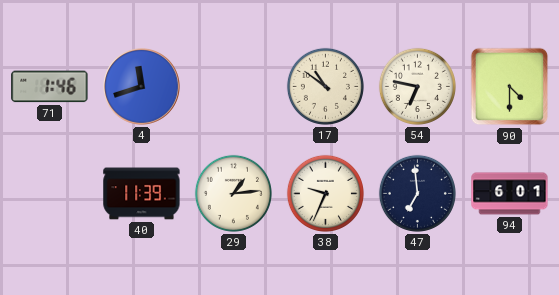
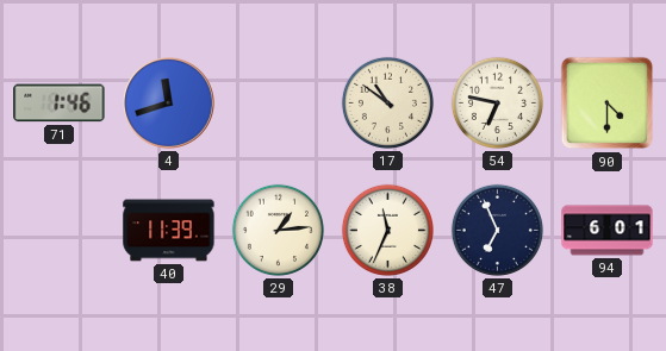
38: 9:34 -> 11:34
47: 6:59 -> 6:56
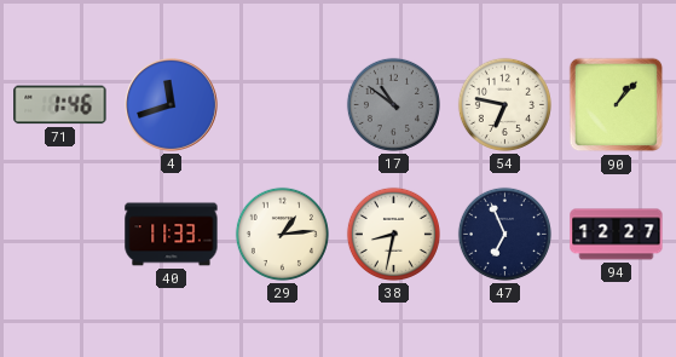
17 dial: cream -> grey
90: 4:30 -> 1:07
40: 11:39 -> 11:33
38: 11:34 -> 8:32
94: 6:01 -> 12:27
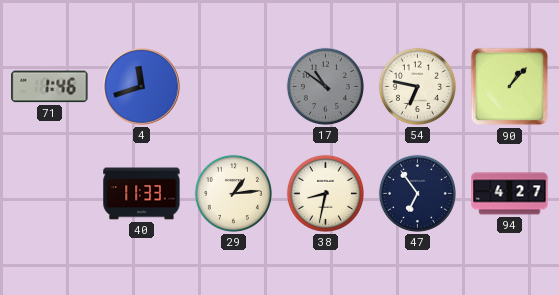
47: 6:56 -> 6:54
94: 12:27 -> 4:27
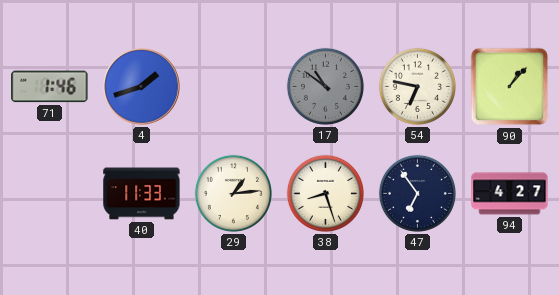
4: 11:42 -> 1:42
38: 8:32 -> 8:27
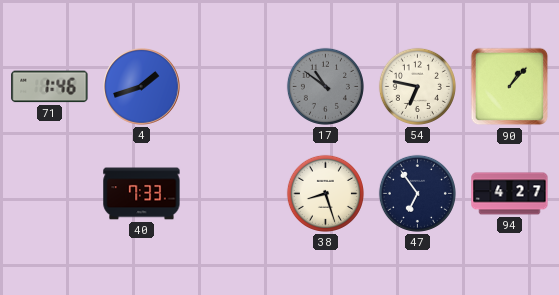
40: 11:33 -> 7:33
29: 1:14 -> none
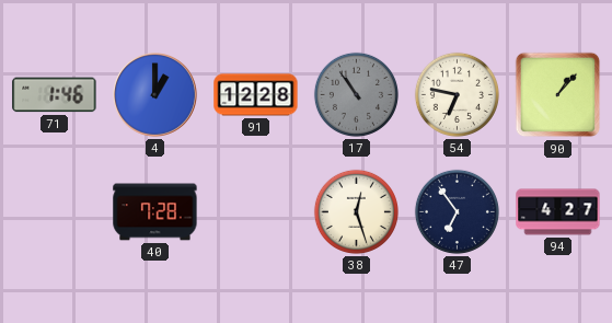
4: 1:42 -> 1:00
91: none -> 12:28
17: 10:51 -> 10:54
40: 7:33 -> 7:28
38: 8:27 -> 12:27
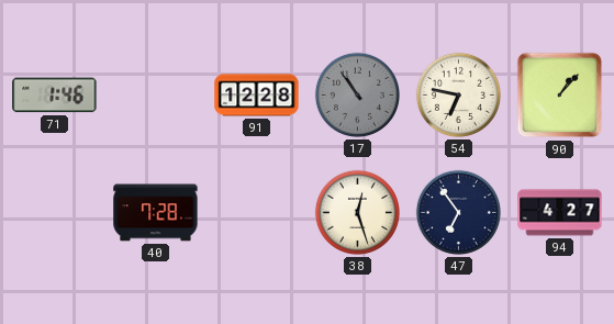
4: 1:00 -> none
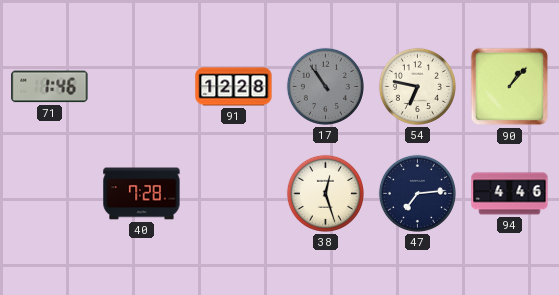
47: 6:54 -> 7:14
94: 4:27 -> 4:46
